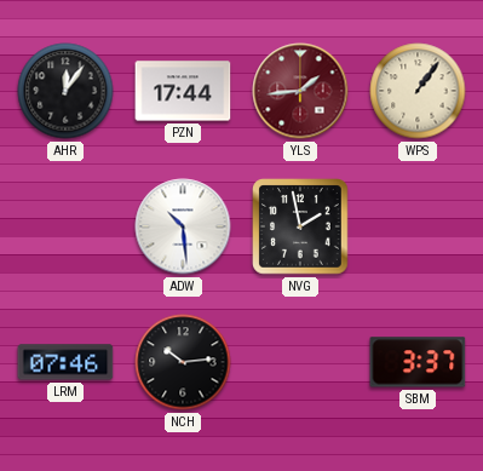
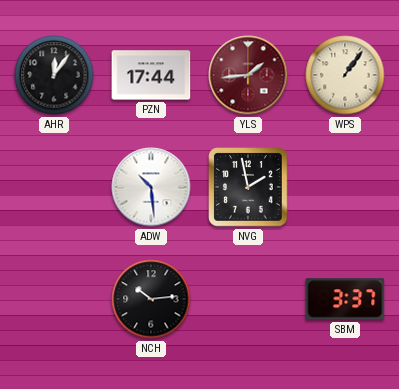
LRM: 07:46 -> none
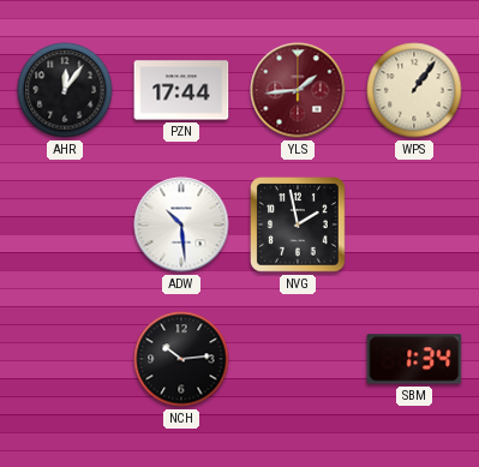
SBM: 3:37 -> 1:34
